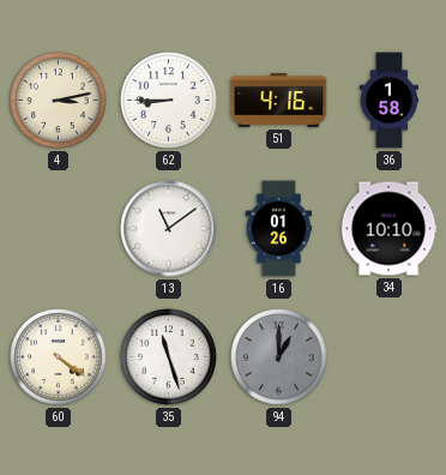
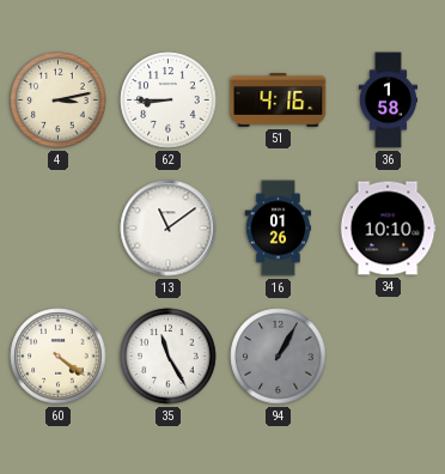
35: 11:27 -> 11:25
94: 1:00 -> 1:05
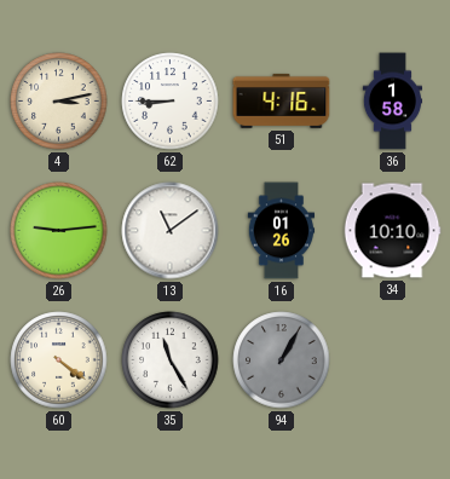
26: none -> 9:14
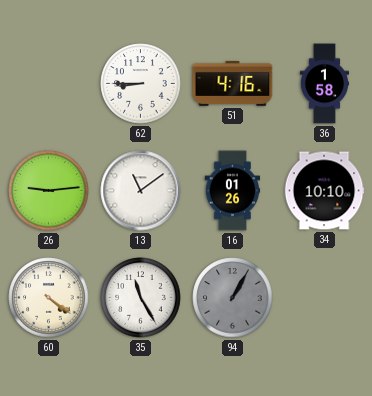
4: 3:13 -> none
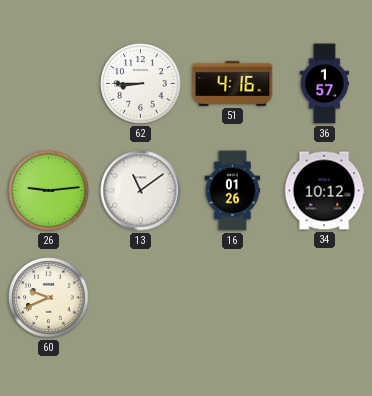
36: 1:58 -> 1:57
34: 10:10 -> 10:12
60: 4:21 -> 9:41
35: 11:25 -> none
94: 1:05 -> none
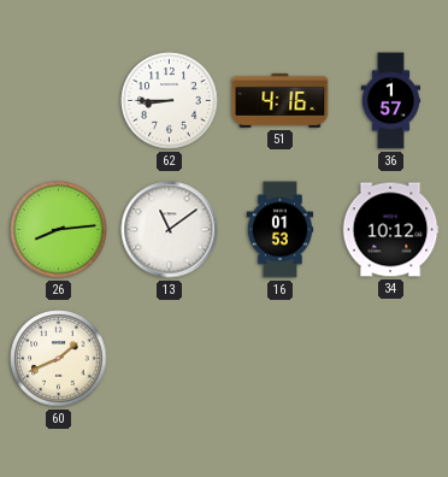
26: 9:14 -> 8:14
16: 01:26 -> 01:53
60: 9:41 -> 1:41
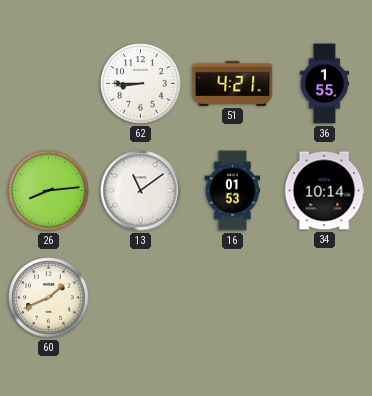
51: 4:16 -> 4:21
36: 1:57 -> 1:55
34: 10:12 -> 10:14
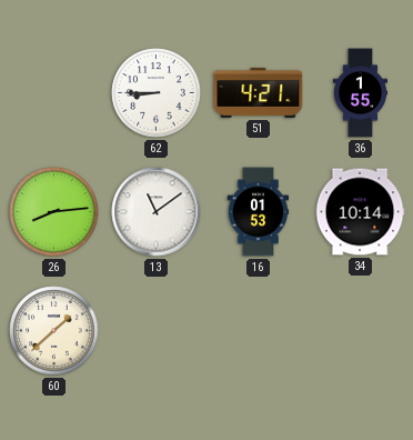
60: 1:41 -> 1:38
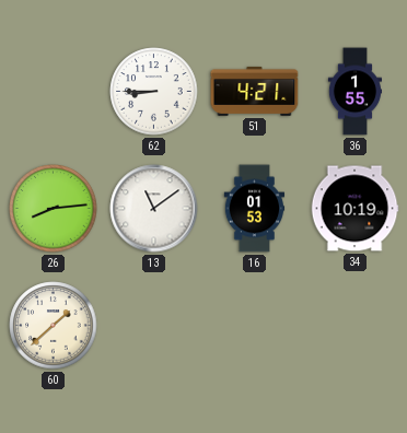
34: 10:14 -> 10:19
